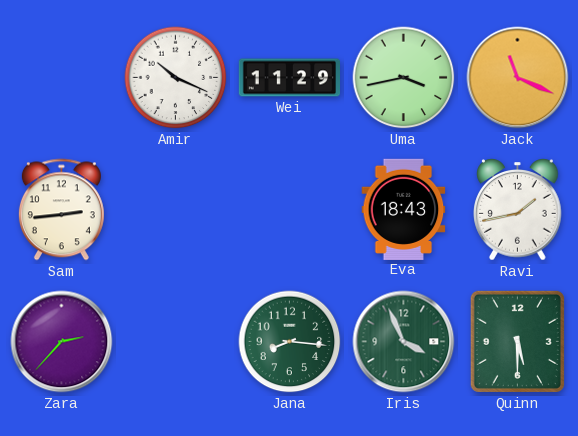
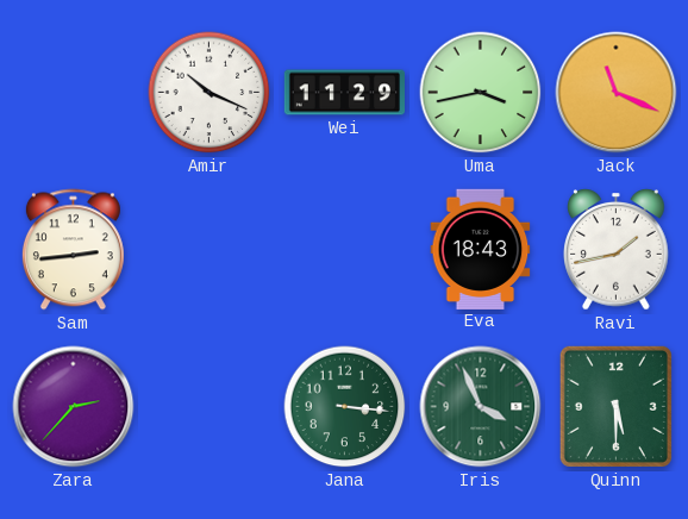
Jana: 8:16 -> 3:16
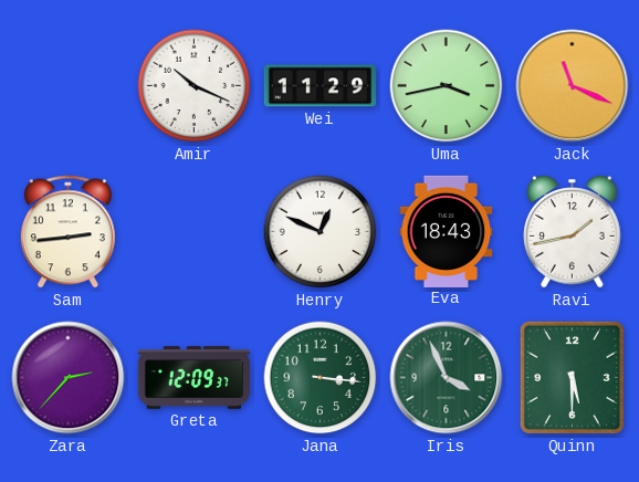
Henry: none -> 12:49
Greta: none -> 12:09
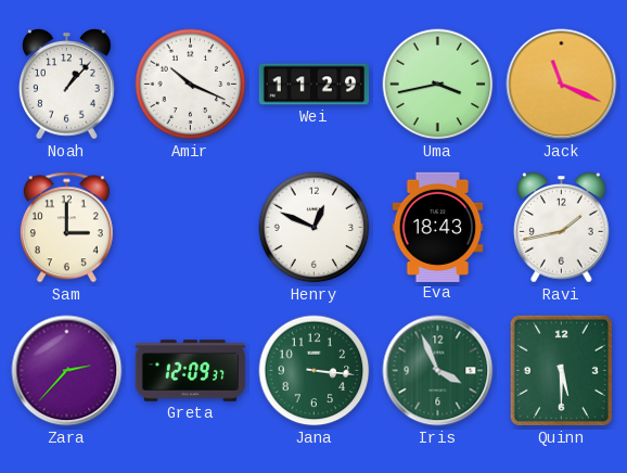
Noah: none -> 1:07
Sam: 2:44 -> 3:00
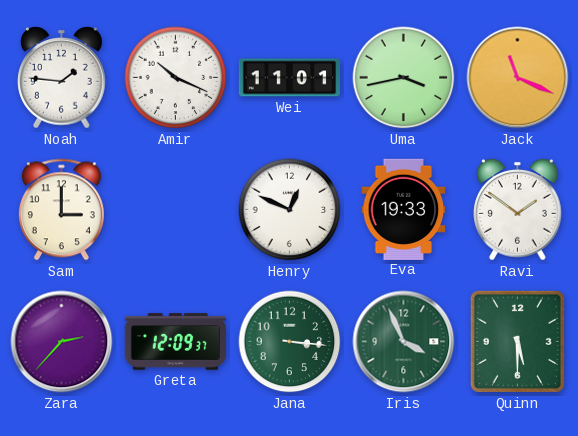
Noah: 1:07 -> 1:46
Wei: 11:29 -> 11:01
Eva: 18:43 -> 19:33
Ravi: 1:43 -> 1:51
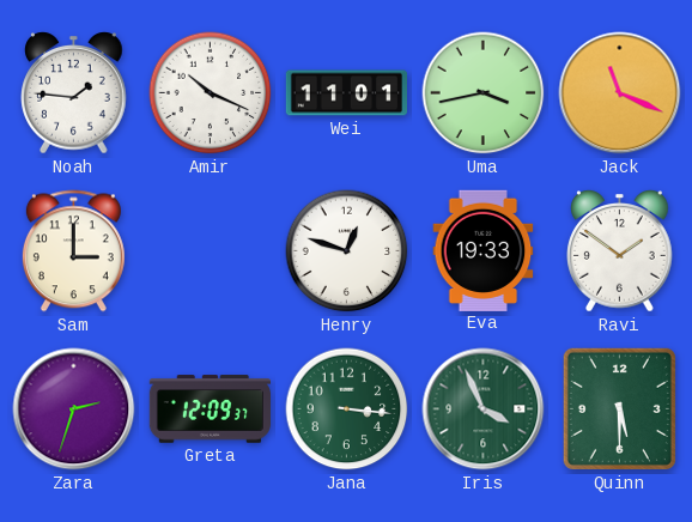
Henry: 12:49 -> 12:48
Zara: 2:37 -> 2:33
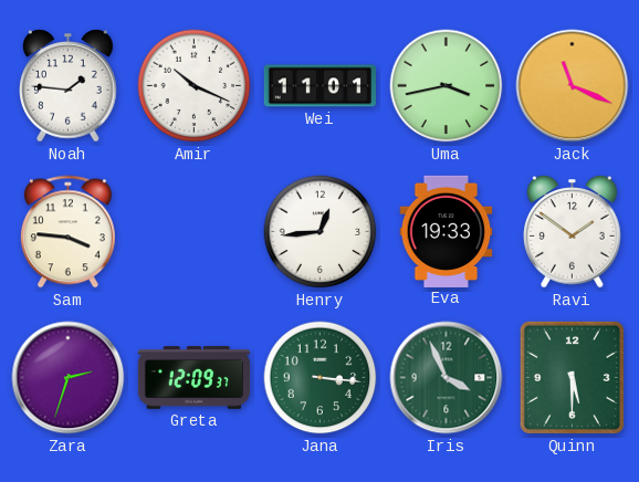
Sam: 3:00 -> 3:46
Henry: 12:48 -> 12:44
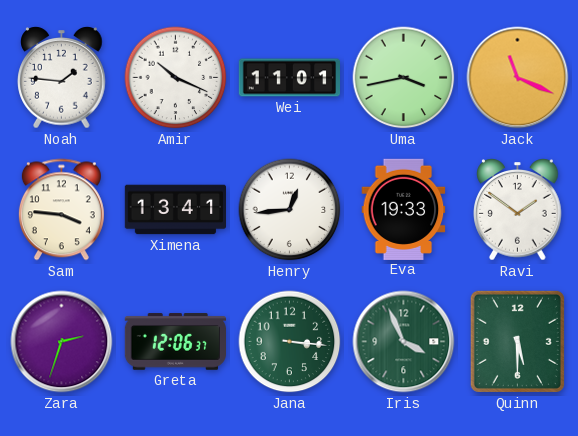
Ximena: none -> 13:41
Greta: 12:09 -> 12:06
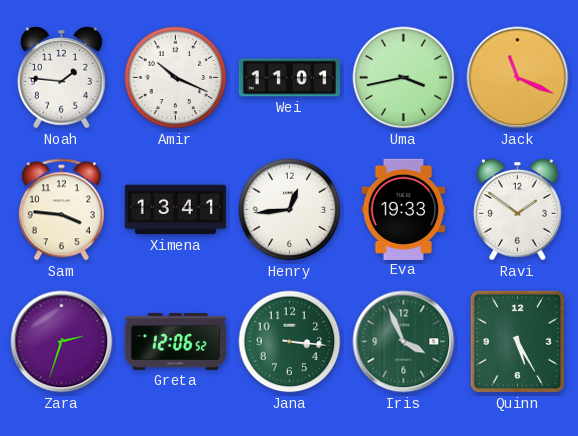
Greta: 12:06:37 -> 12:06:52
Quinn: 5:30 -> 5:25
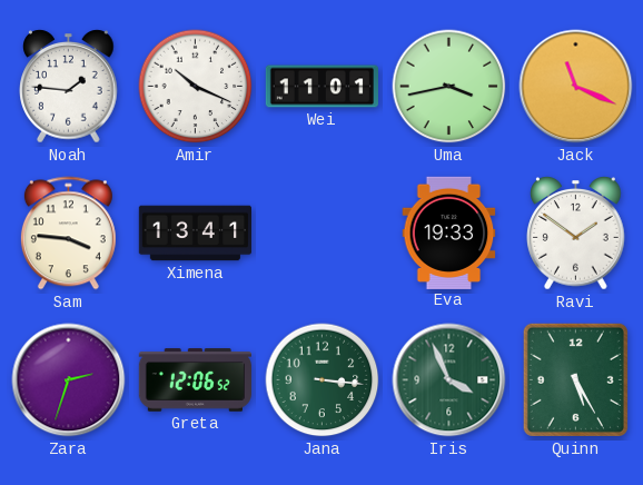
Henry: 12:44 -> none
